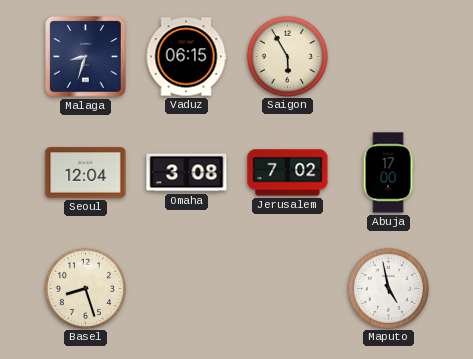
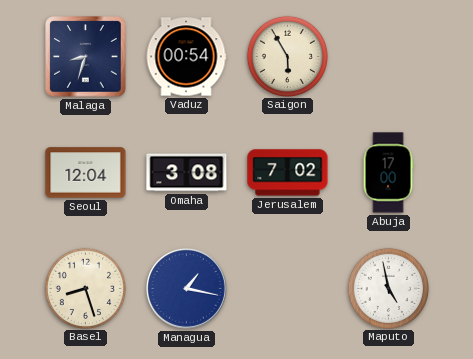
Vaduz: 06:15 -> 00:54
Managua: none -> 1:17
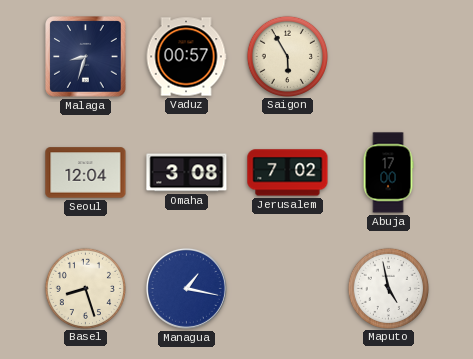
Vaduz: 00:54 -> 00:57
